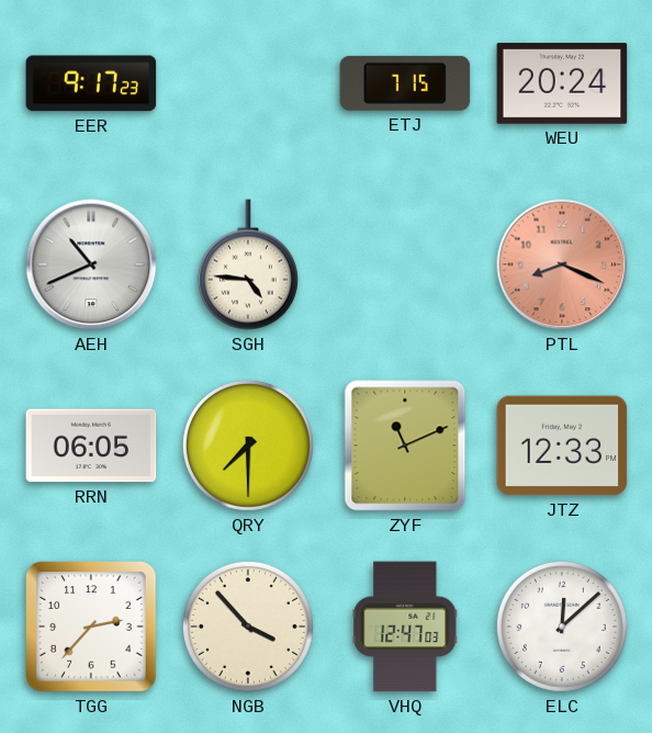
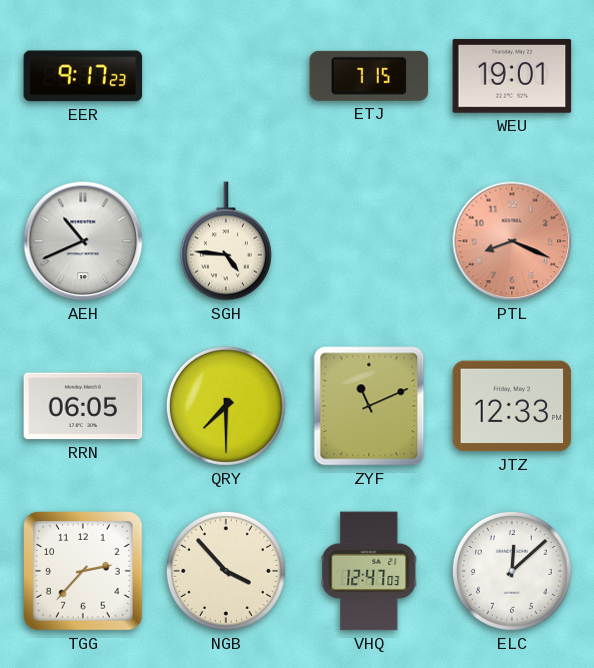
WEU: 20:24 -> 19:01
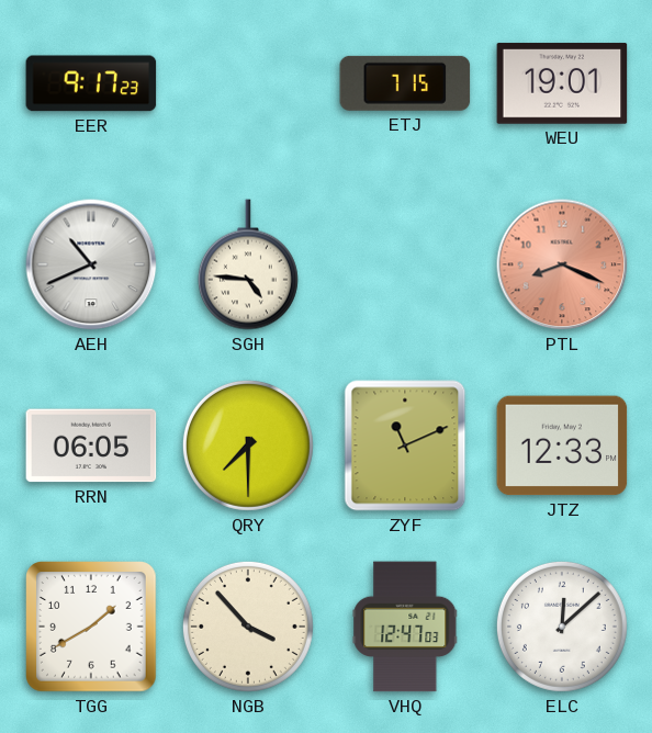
TGG: 2:37 -> 1:40
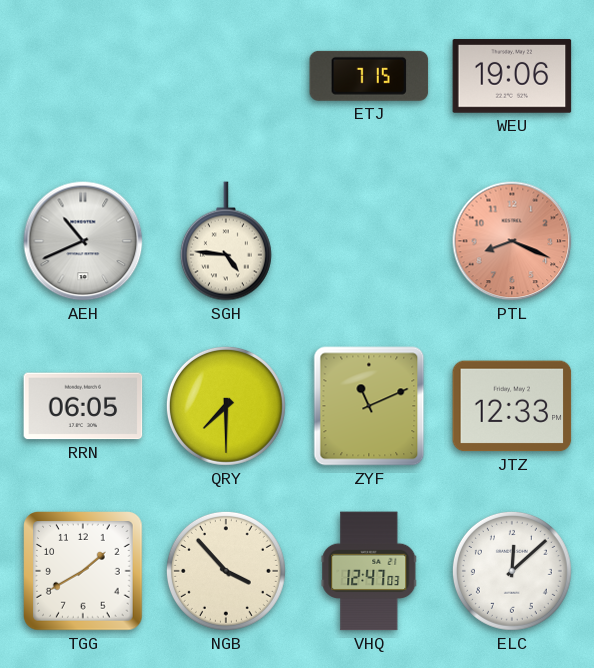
EER: 9:17 -> none
WEU: 19:01 -> 19:06
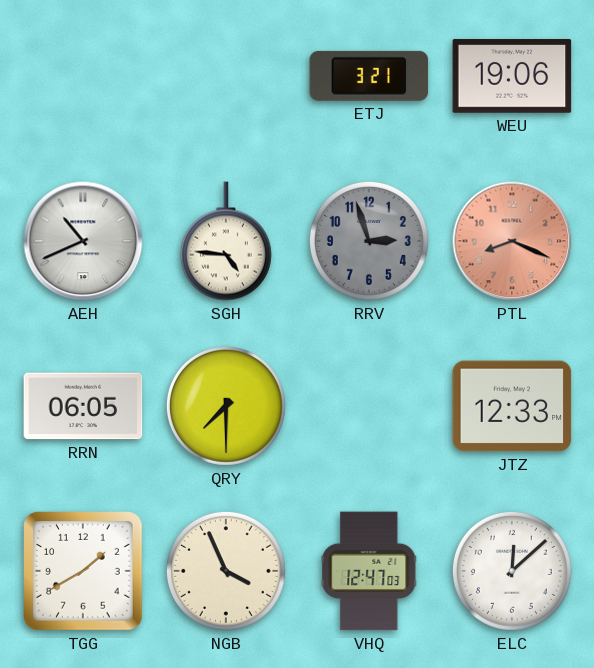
ETJ: 7:15 -> 3:21
RRV: none -> 2:57
ZYF: 11:11 -> none
NGB: 3:53 -> 3:56
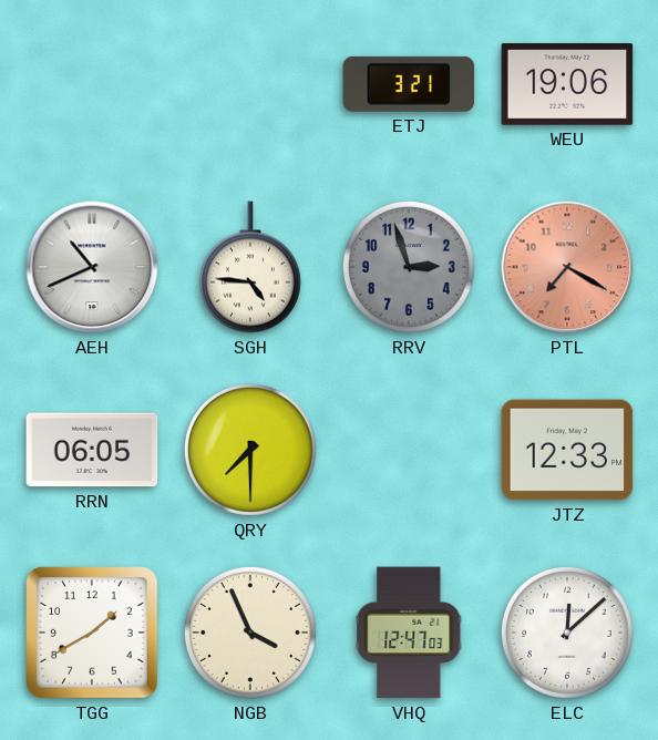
PTL: 8:19 -> 7:20
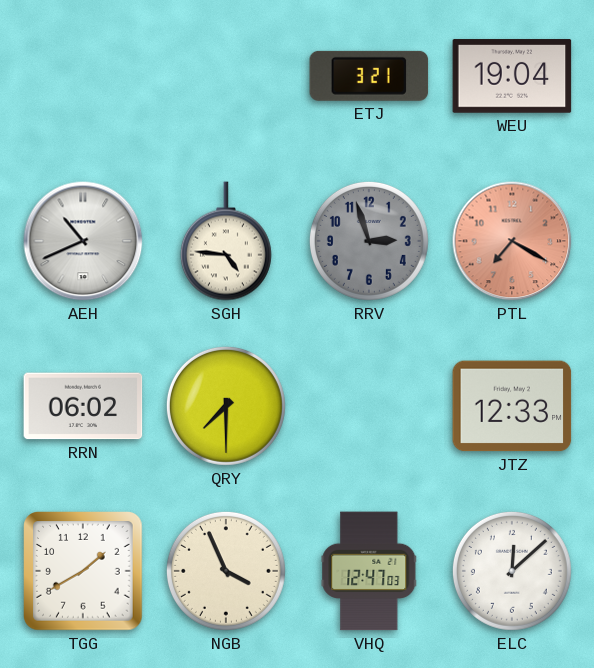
WEU: 19:06 -> 19:04
RRN: 06:05 -> 06:02
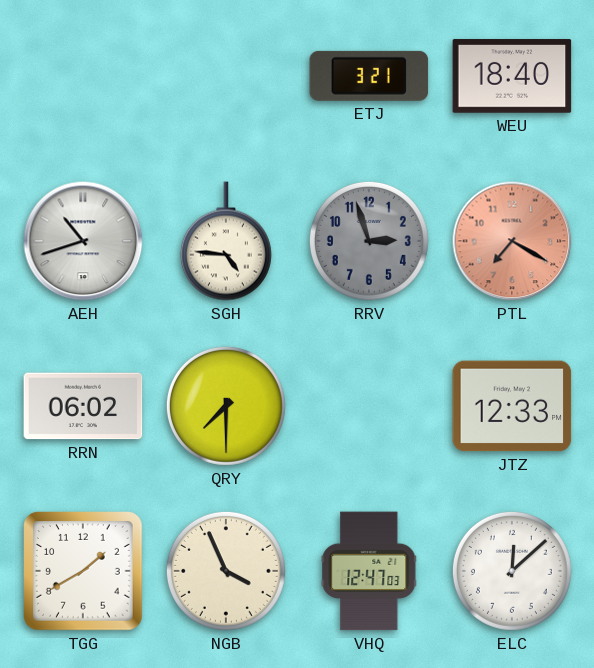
WEU: 19:04 -> 18:40
AEH: 10:41 -> 10:42
